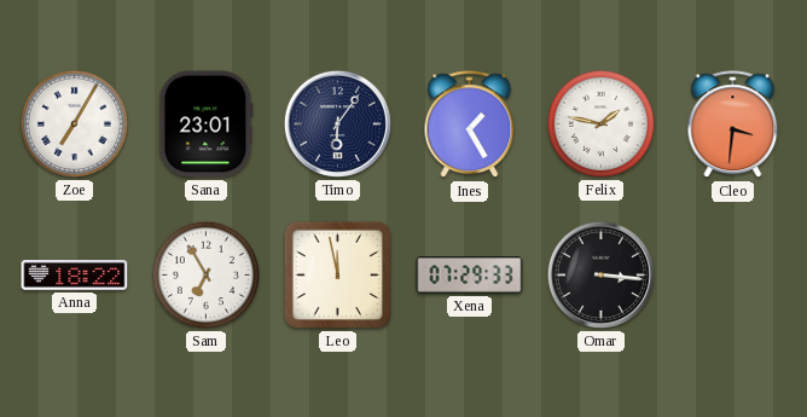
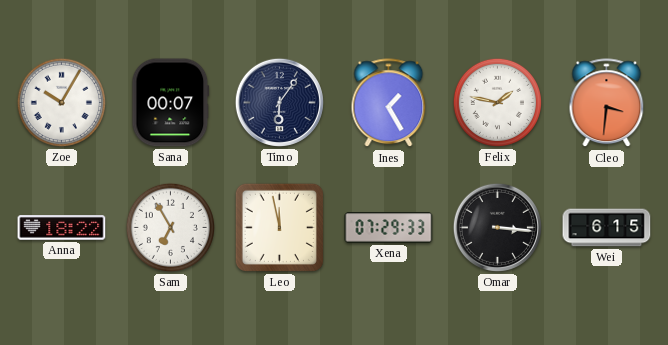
Zoe: 7:05 -> 10:05
Sana: 23:01 -> 00:07
Wei: none -> 6:15
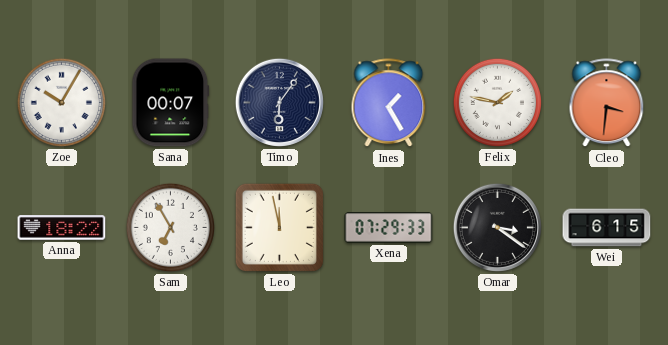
Omar: 3:16 -> 3:21
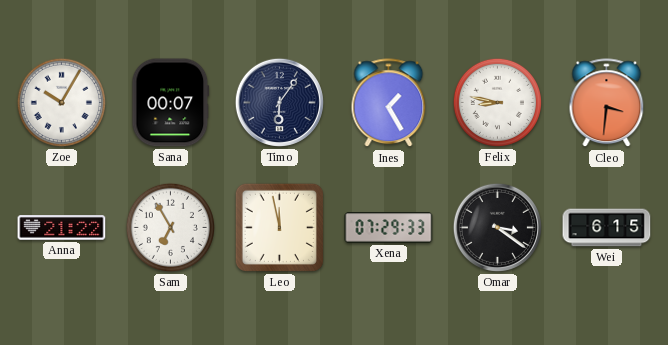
Felix: 1:47 -> 8:47
Anna: 18:22 -> 21:22
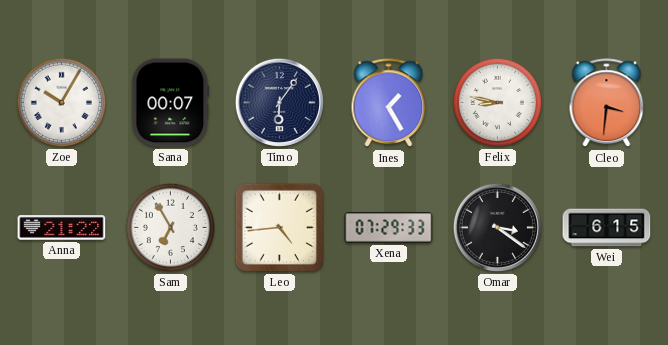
Leo: 11:58 -> 4:44
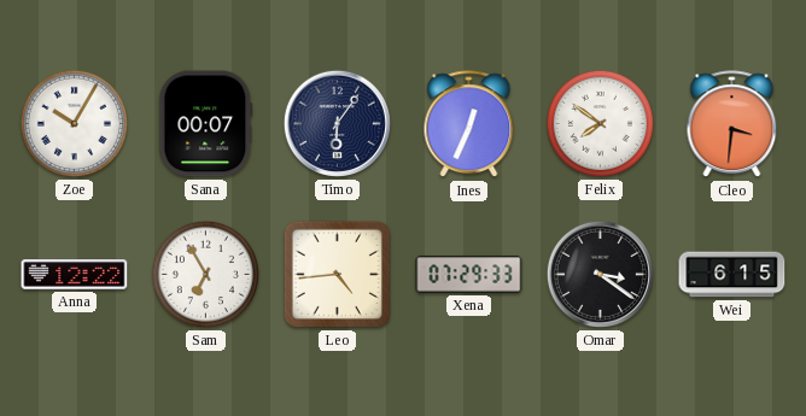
Ines: 1:25 -> 12:34
Felix: 8:47 -> 7:51
Anna: 21:22 -> 12:22
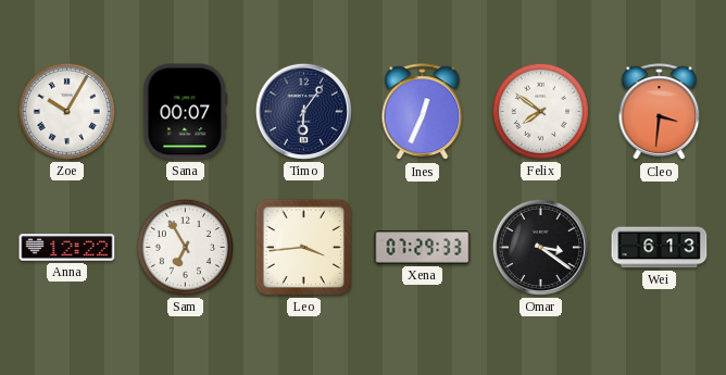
Leo: 4:44 -> 3:44
Wei: 6:15 -> 6:13
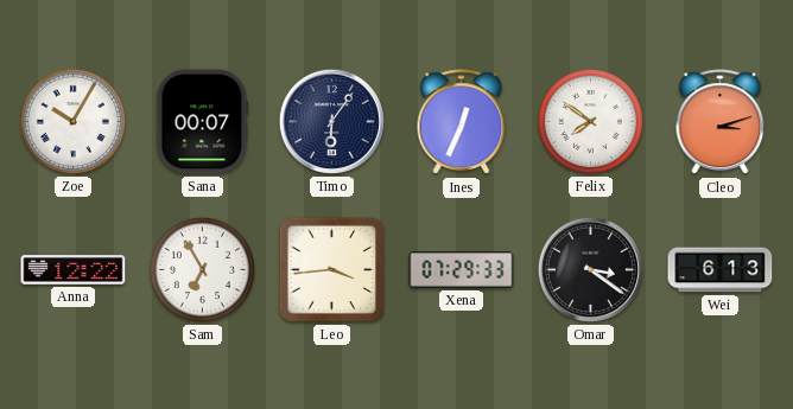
Cleo: 3:31 -> 3:12
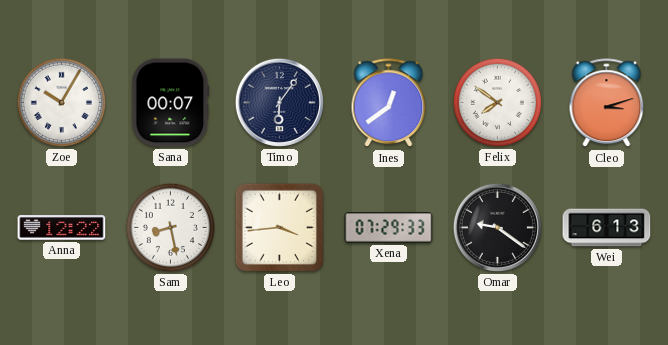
Ines: 12:34 -> 12:39
Sam: 6:55 -> 8:28
Omar: 3:21 -> 9:21
